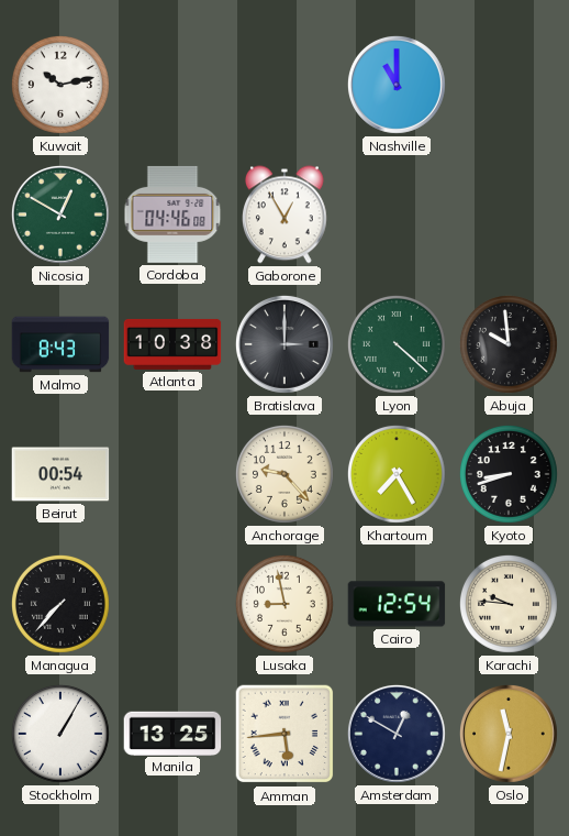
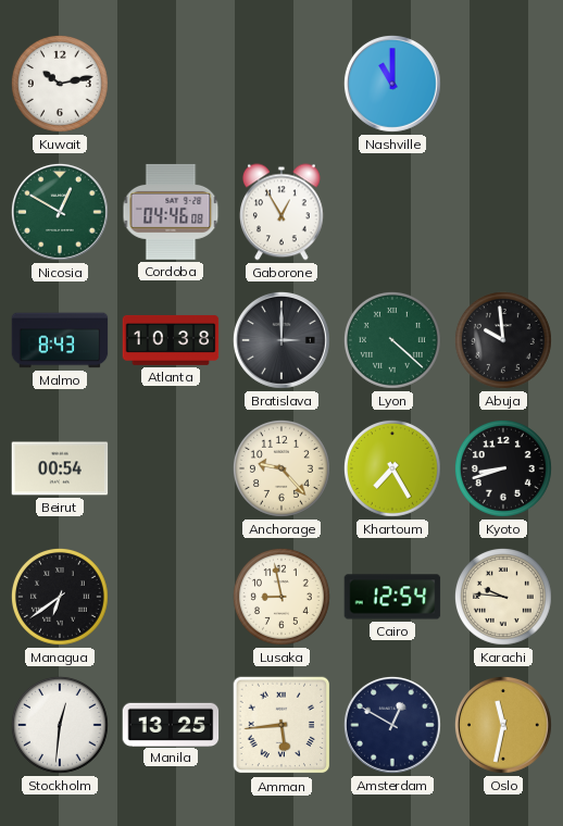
Managua: 7:37 -> 6:39
Stockholm: 1:05 -> 12:31
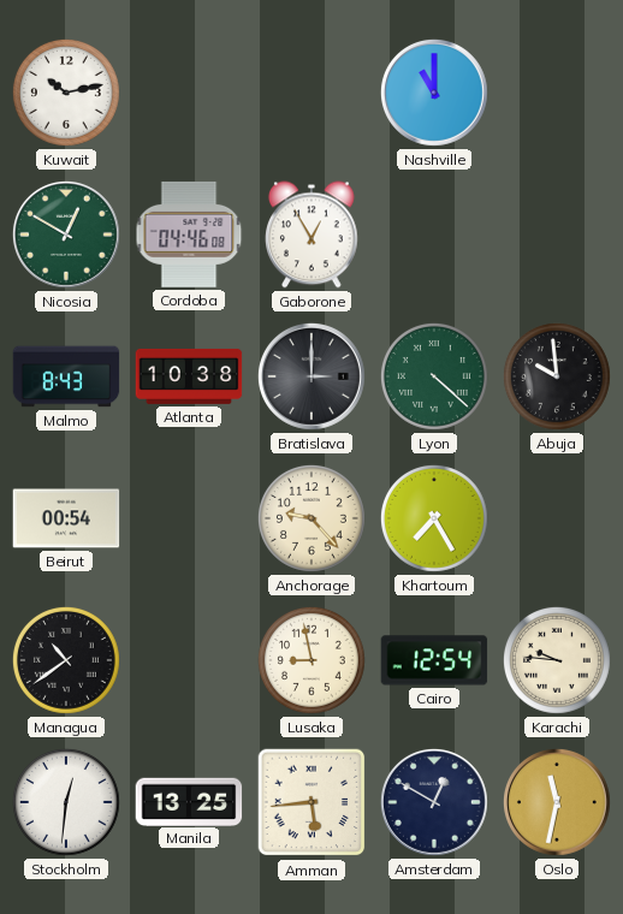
Kyoto: 8:42 -> none
Managua: 6:39 -> 10:39
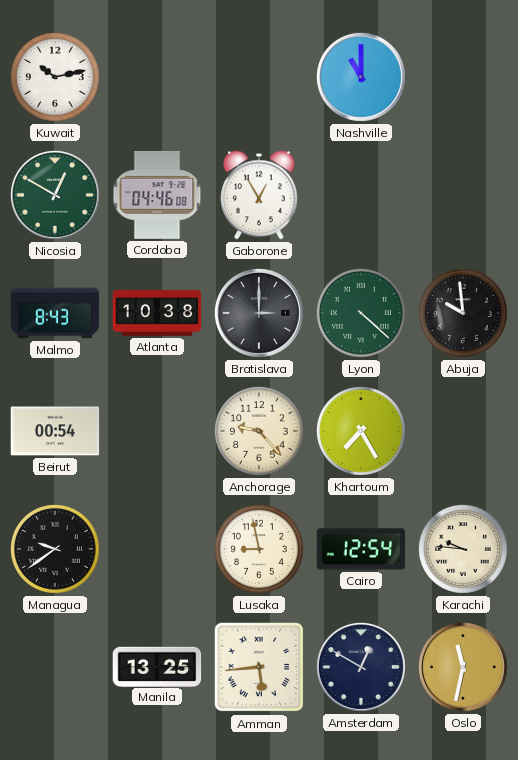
Managua: 10:39 -> 9:39
Stockholm: 12:31 -> none
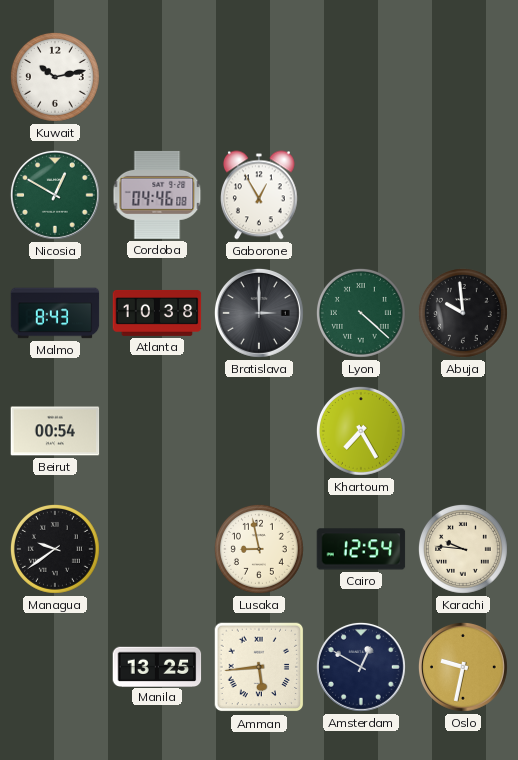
Nashville: 11:00 -> none
Anchorage: 9:23 -> none
Oslo: 11:32 -> 9:32
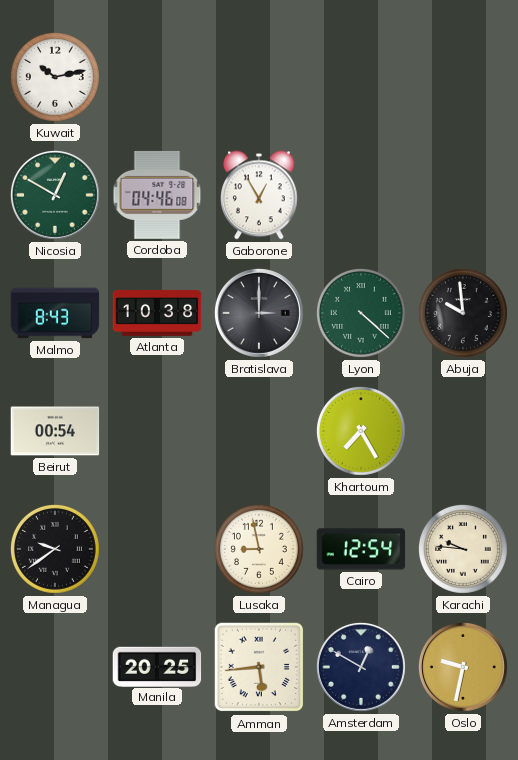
Manila: 13:25 -> 20:25
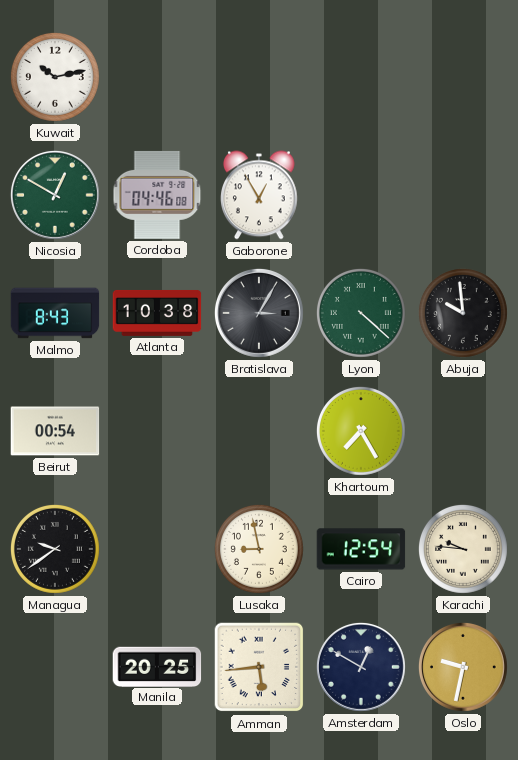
Bratislava: 3:00 -> 3:05
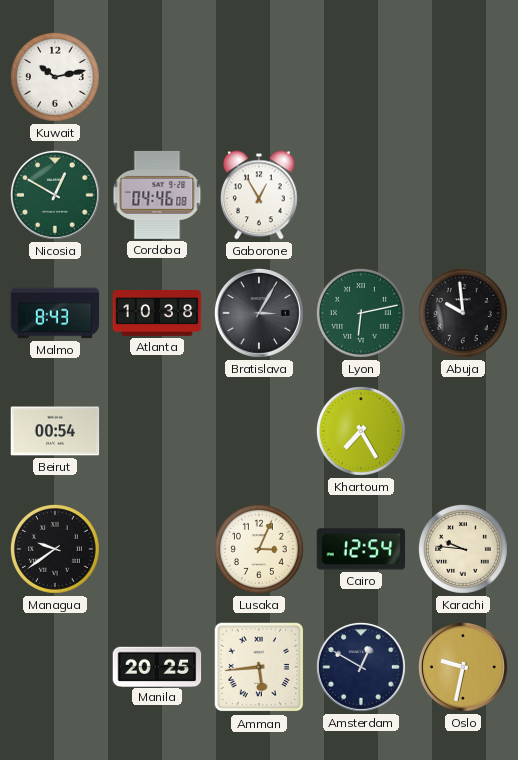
Lyon: 4:22 -> 6:13
Lusaka: 8:58 -> 3:04
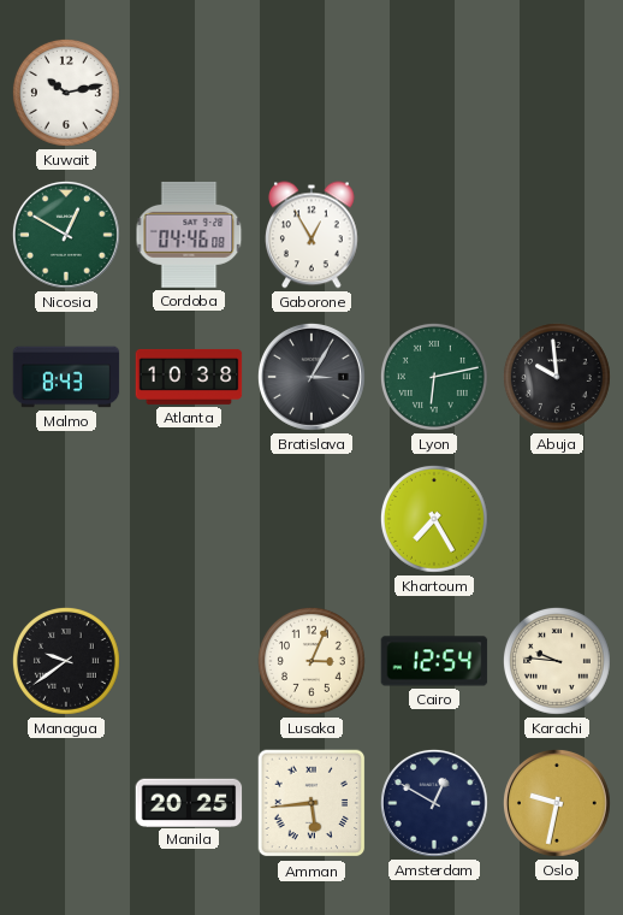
Beirut: 00:54 -> none
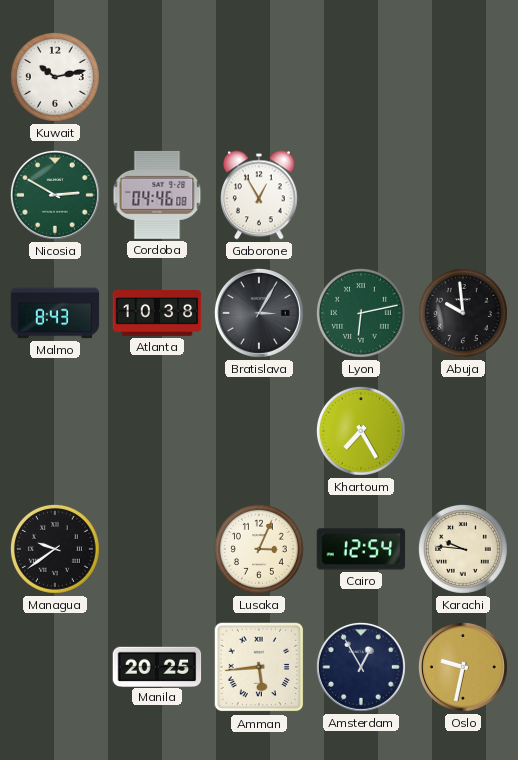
Nicosia: 12:50 -> 2:50
Amsterdam: 12:50 -> 12:55
